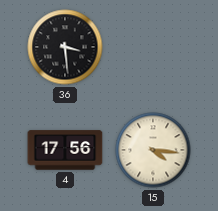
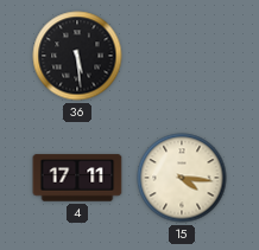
36: 3:29 -> 5:29
4: 17:56 -> 17:11
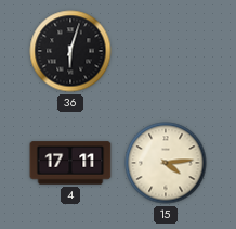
36: 5:29 -> 6:03
15: 4:16 -> 4:14
